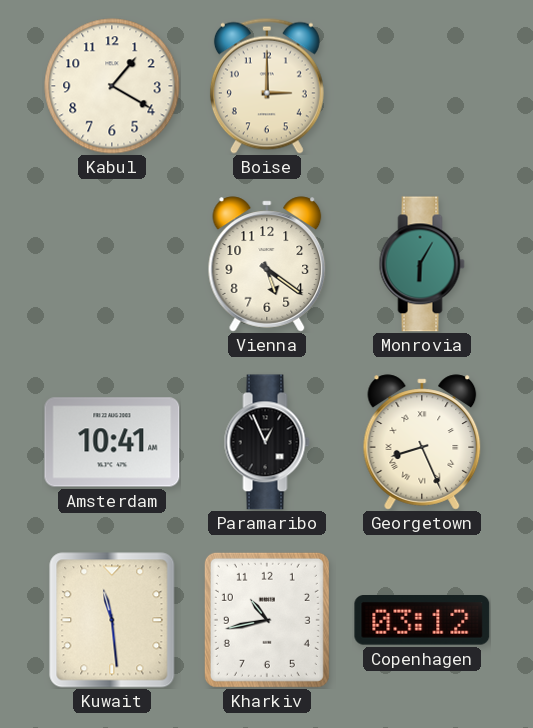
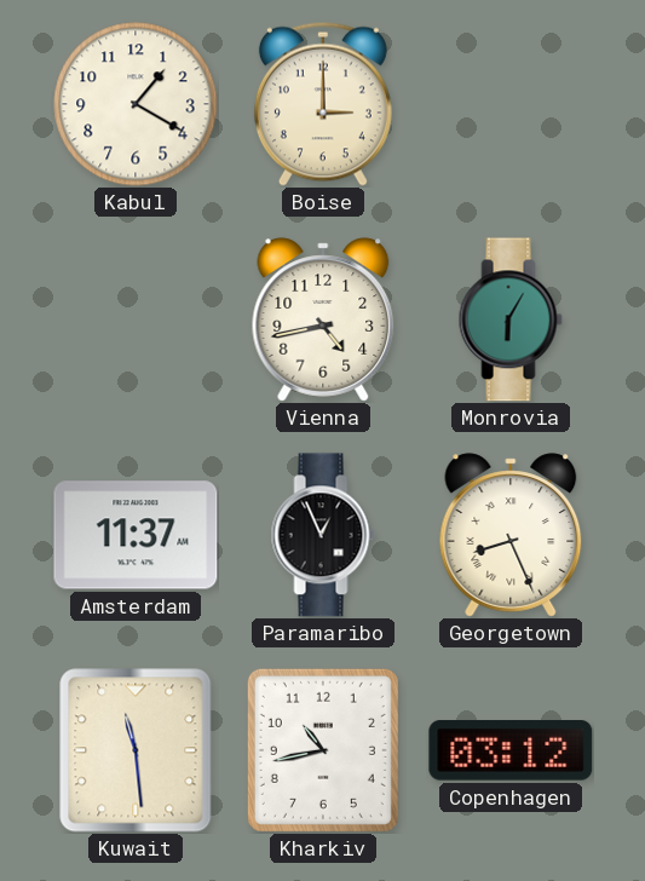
Vienna: 5:21 -> 4:43
Amsterdam: 10:41 -> 11:37
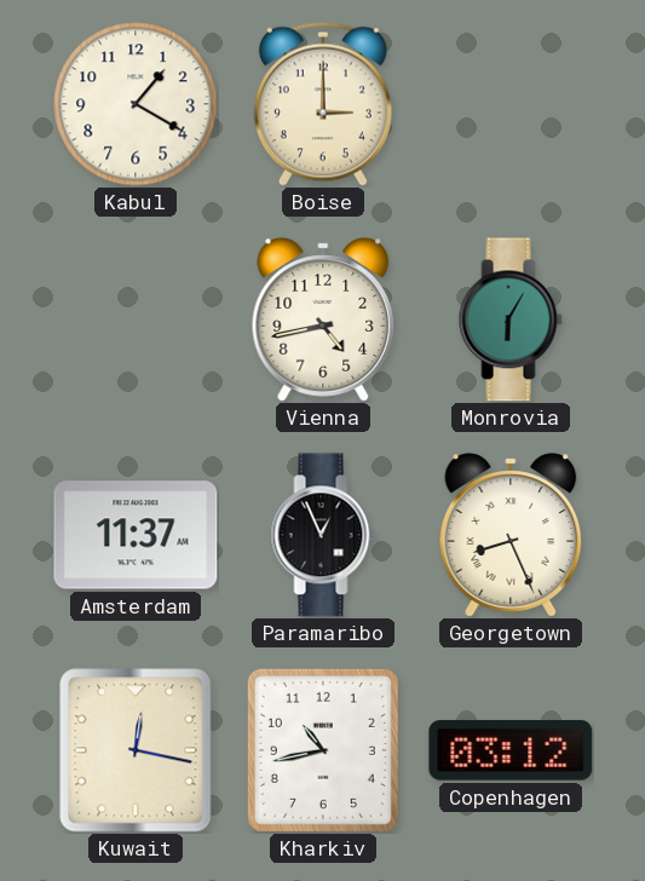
Kuwait: 11:29 -> 12:17
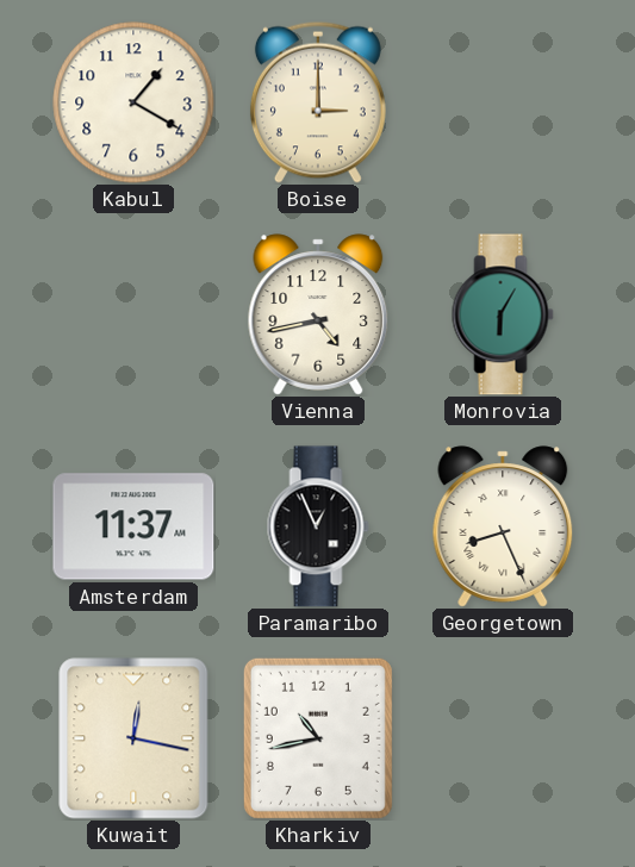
Copenhagen: 03:12 -> none
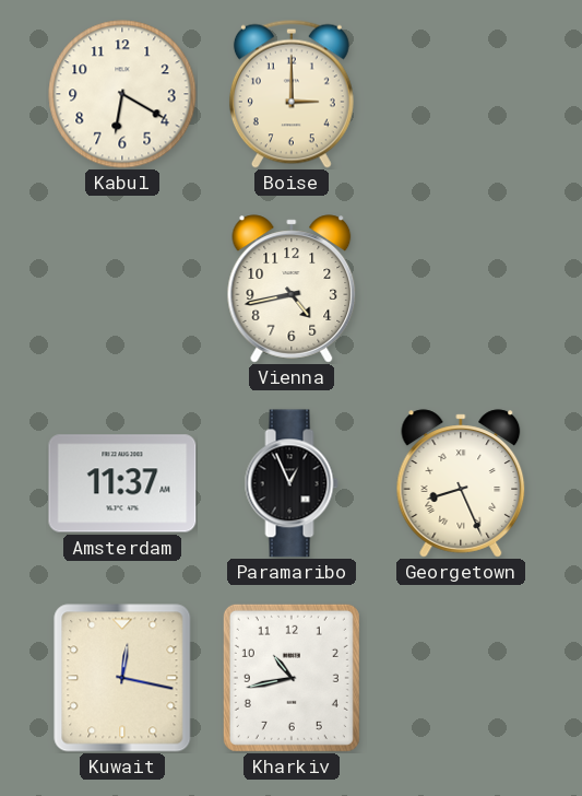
Kabul: 1:20 -> 6:20
Monrovia: 6:05 -> none
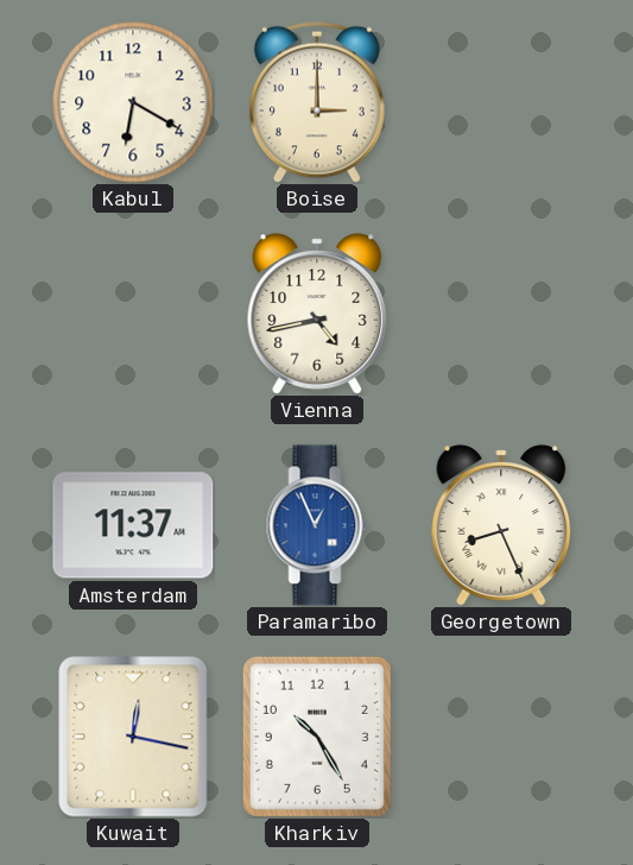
Paramaribo dial: black -> blue
Kharkiv: 10:43 -> 10:25
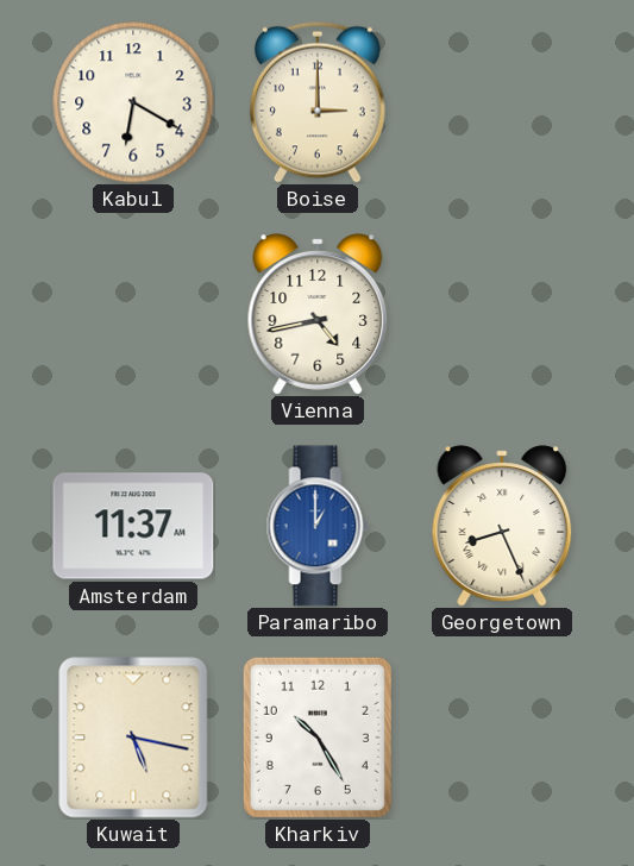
Paramaribo: 12:56 -> 1:00
Kuwait: 12:17 -> 5:17
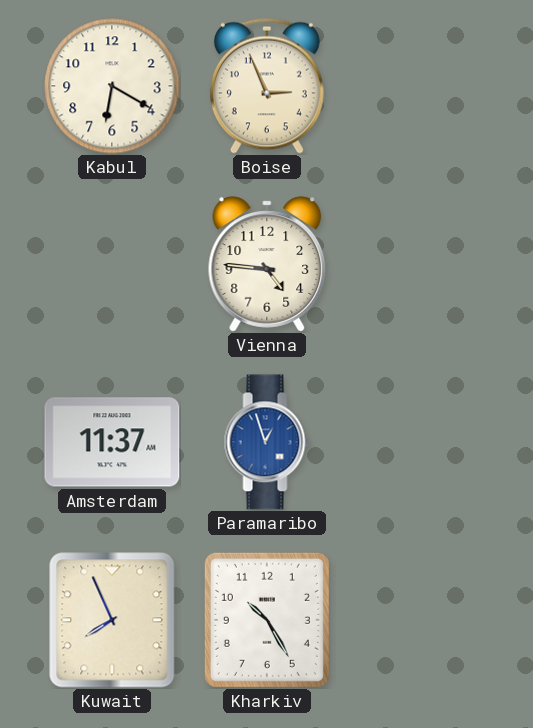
Boise: 3:00 -> 2:56
Vienna: 4:43 -> 4:46
Paramaribo: 1:00 -> 12:57
Georgetown: 8:26 -> none
Kuwait: 5:17 -> 7:56
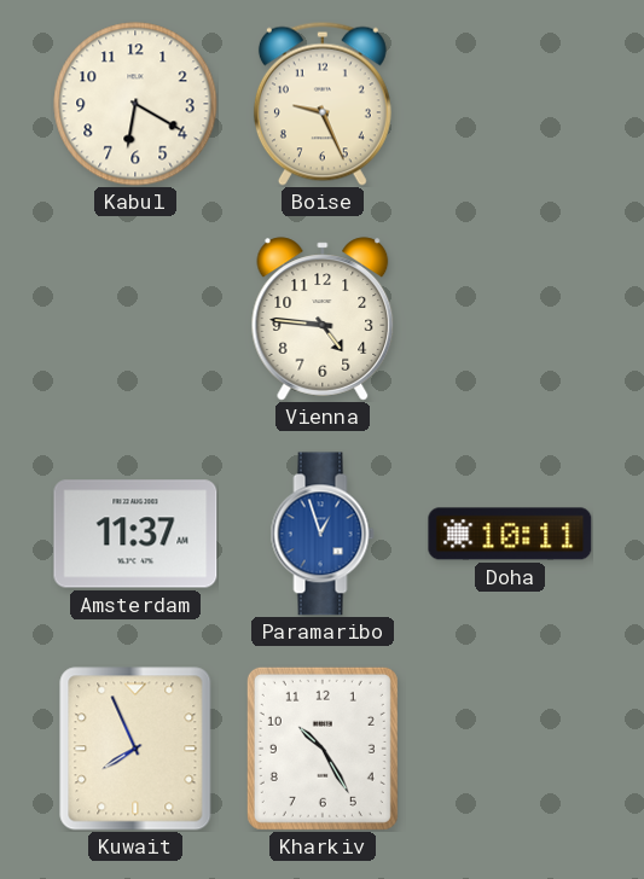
Boise: 2:56 -> 9:26
Doha: none -> 10:11
